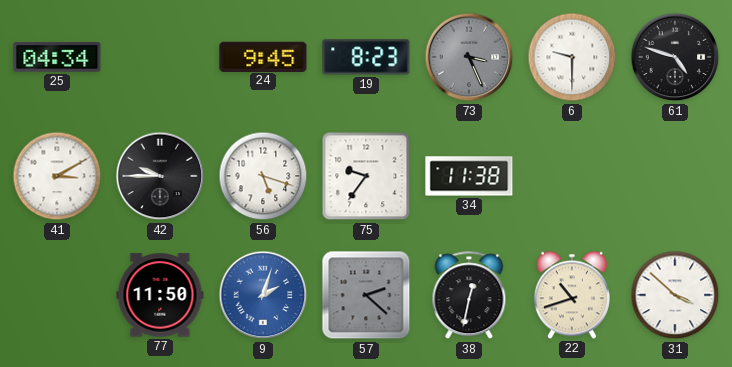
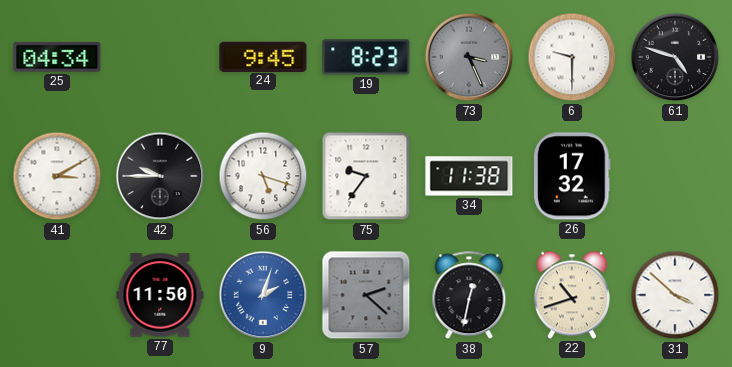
26: none -> 17:32
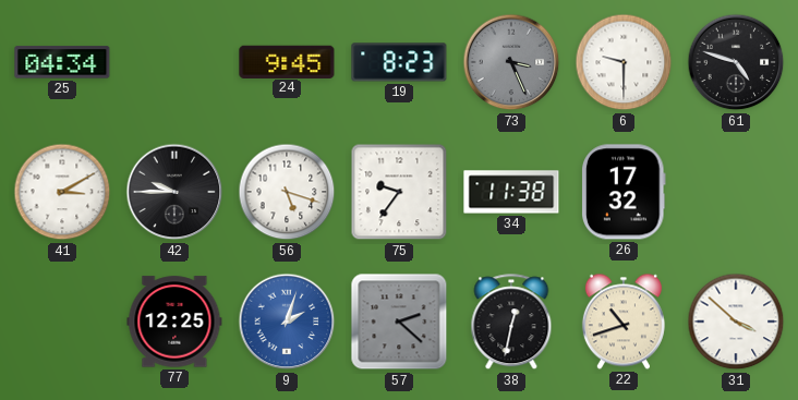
77: 11:50 -> 12:25
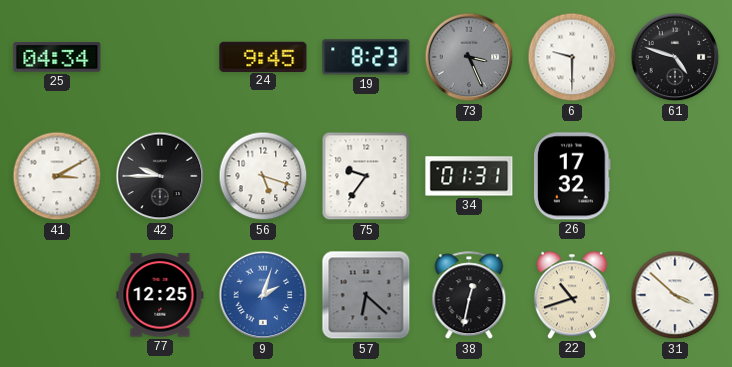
34: 11:38 -> 01:31
57: 2:22 -> 6:22
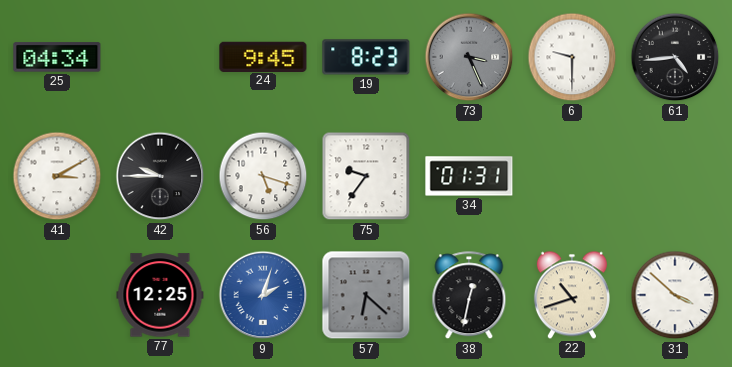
61: 4:48 -> 4:44
26: 17:32 -> none
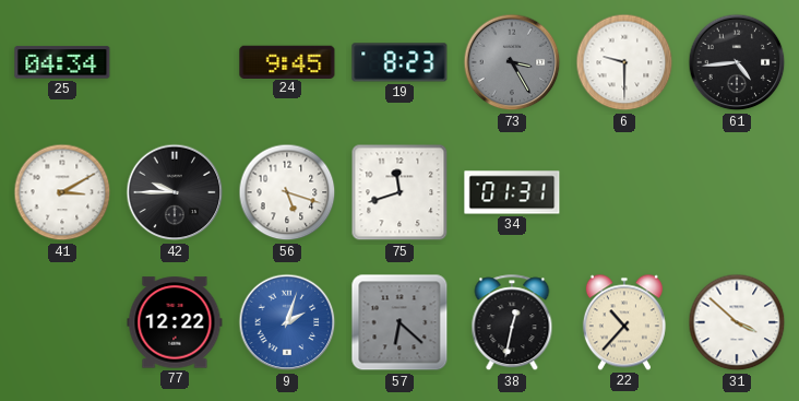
73: 3:26 -> 3:25
75: 9:36 -> 11:42
77: 12:25 -> 12:22
22: 10:42 -> 10:37
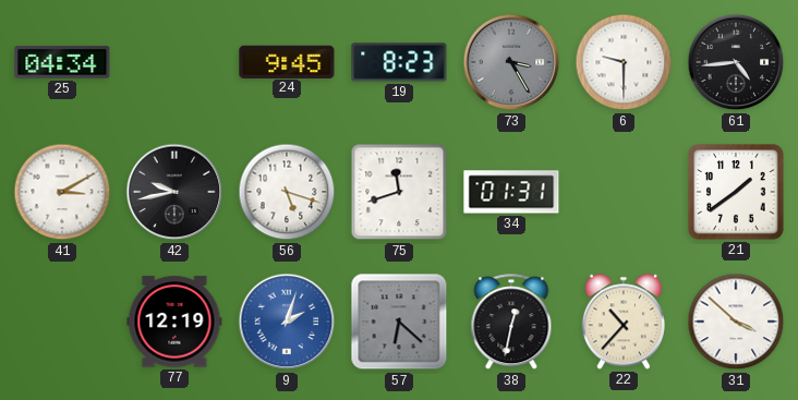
42: 9:45 -> 9:43
21: none -> 1:39
77: 12:22 -> 12:19
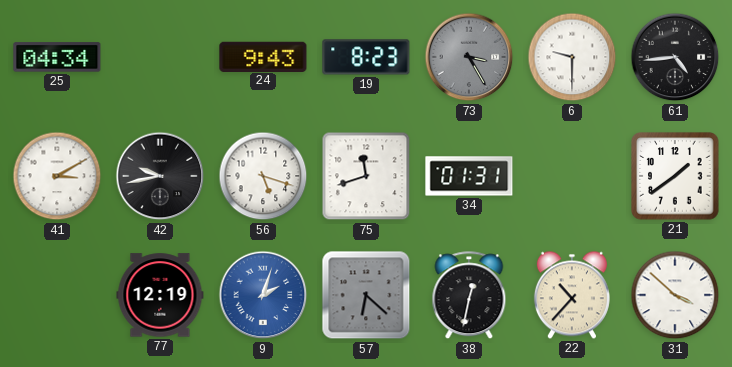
24: 9:45 -> 9:43
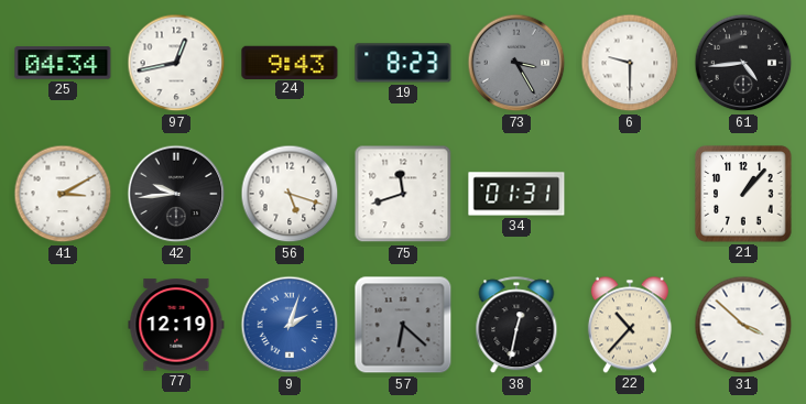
97: none -> 12:43
42: 9:43 -> 9:44
21: 1:39 -> 1:07
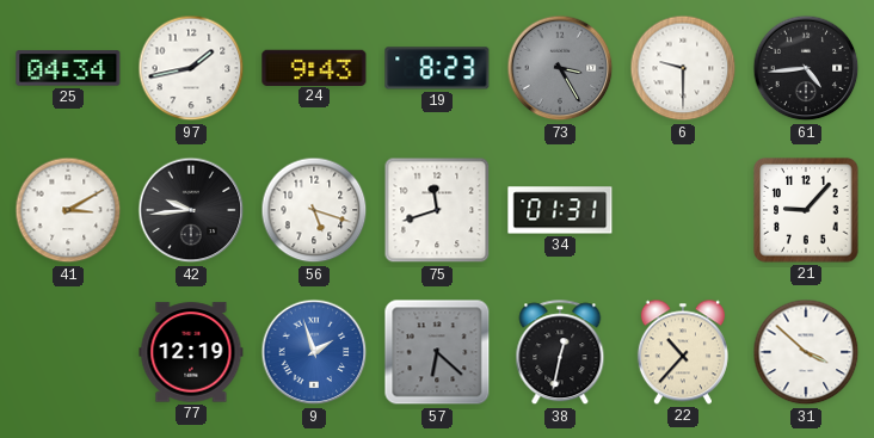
97: 12:43 -> 1:43
21: 1:07 -> 9:07
9: 2:03 -> 1:57
